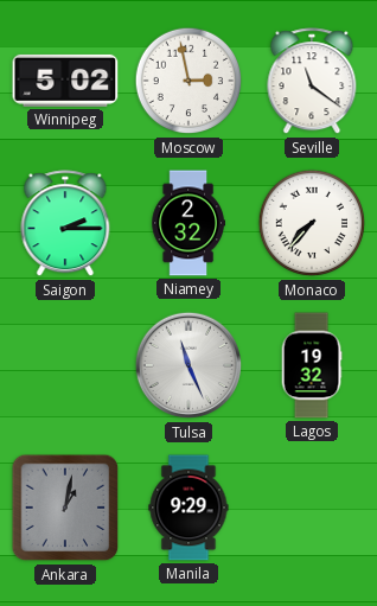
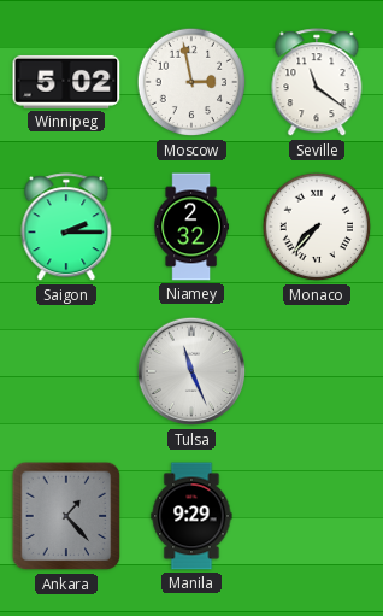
Lagos: 19:32 -> none
Ankara: 1:02 -> 1:23
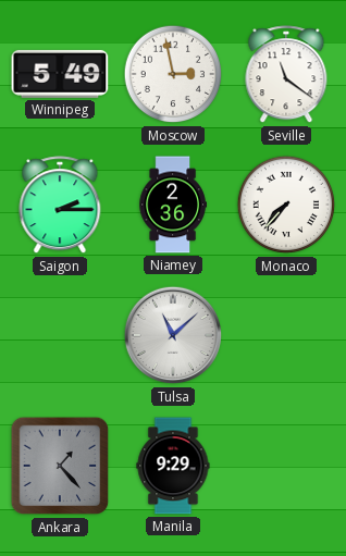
Winnipeg: 5:02 -> 5:49
Niamey: 2:32 -> 2:36
Tulsa: 11:26 -> 11:08
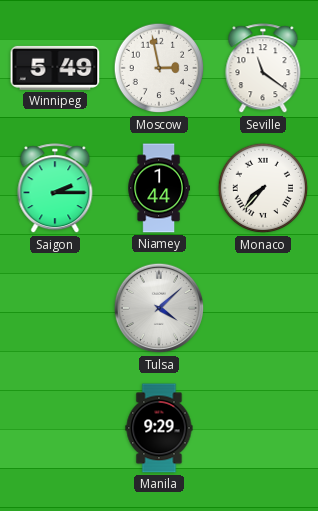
Niamey: 2:36 -> 1:44
Tulsa: 11:08 -> 4:08
Ankara: 1:23 -> none
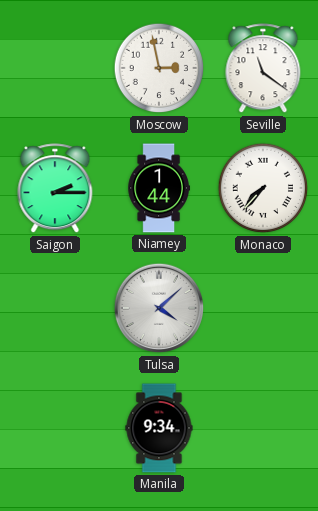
Winnipeg: 5:49 -> none
Manila: 9:29 -> 9:34
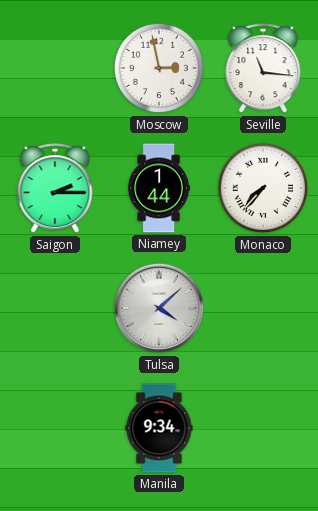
Seville: 11:21 -> 11:16
